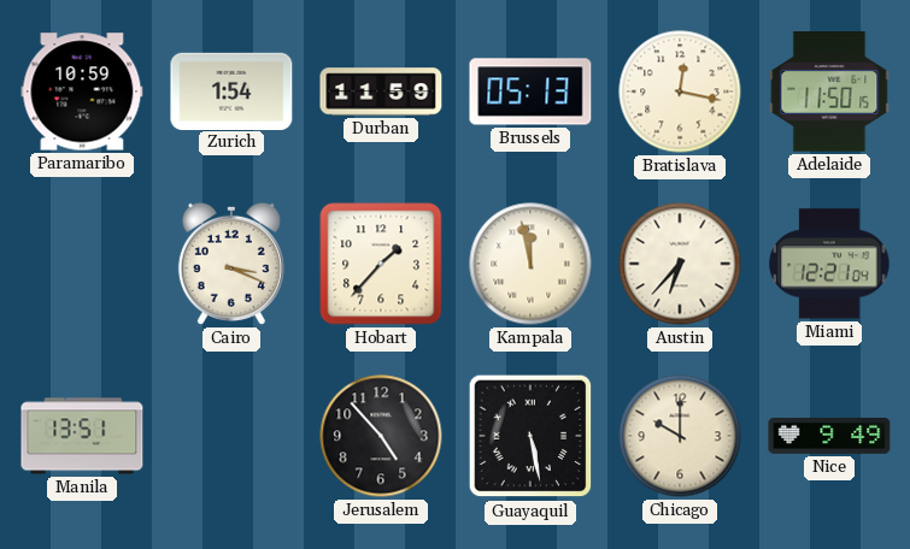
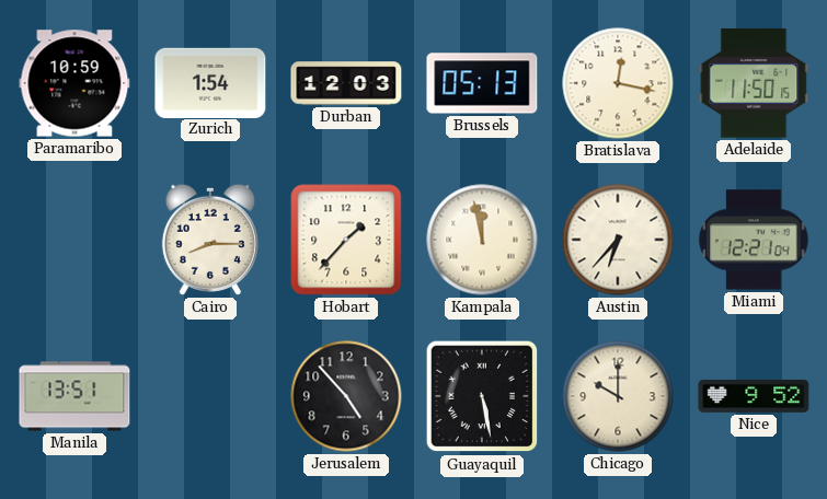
Durban: 11:59 -> 12:03
Cairo: 3:19 -> 8:15
Nice: 9:49 -> 9:52
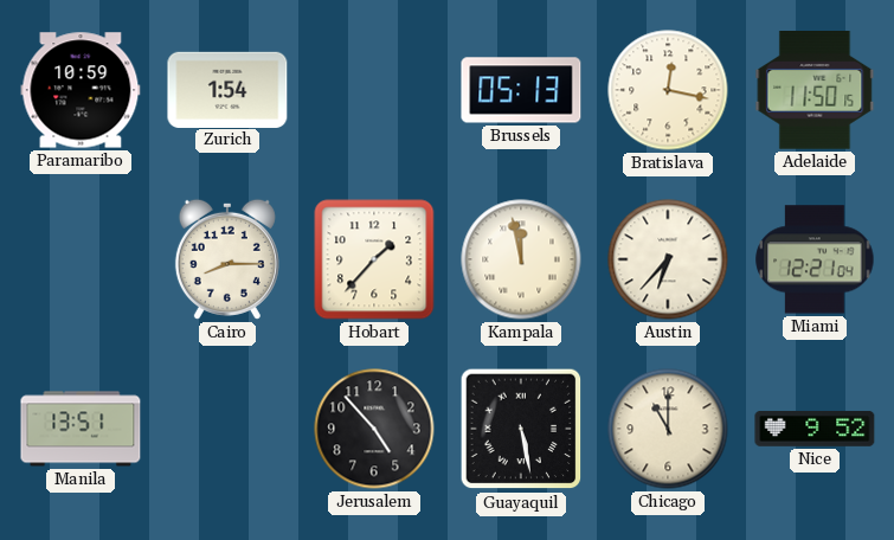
Durban: 12:03 -> none
Chicago: 10:00 -> 11:00
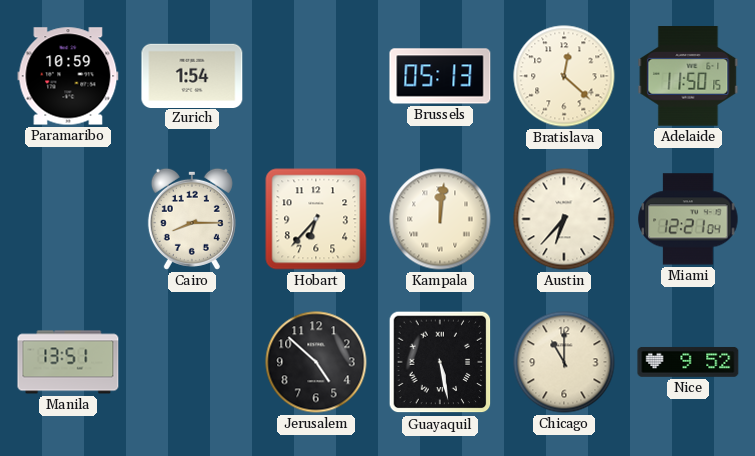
Bratislava: 12:17 -> 12:22
Hobart: 1:37 -> 6:37
Kampala: 11:58 -> 12:01
Jerusalem: 4:53 -> 4:52
